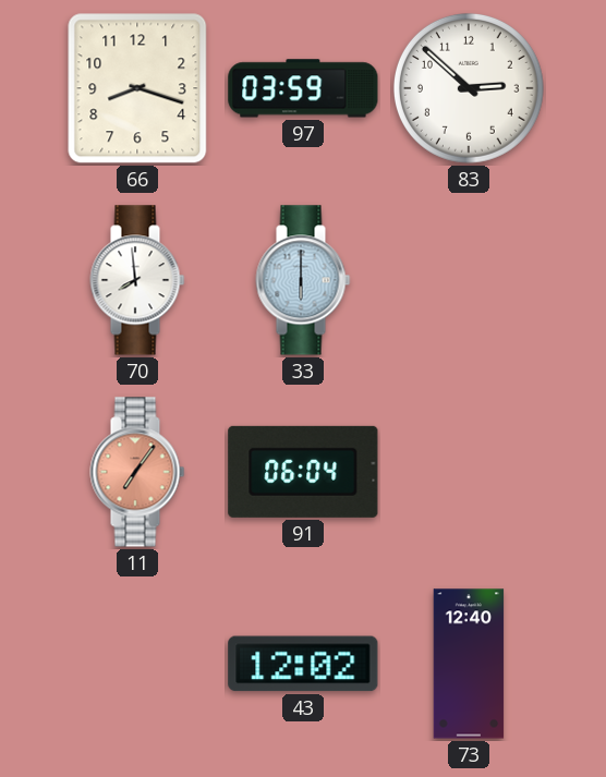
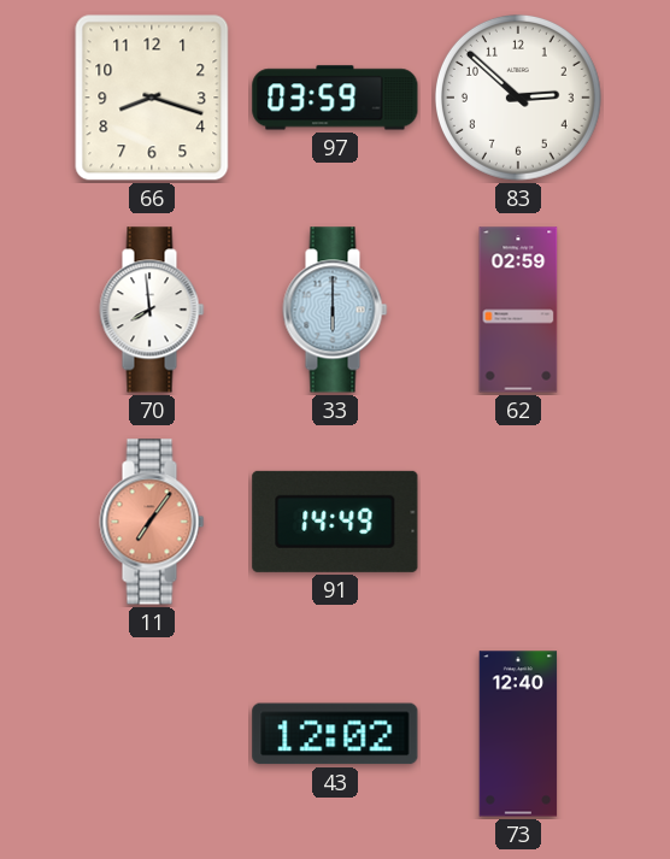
62: none -> 02:59
91: 06:04 -> 14:49
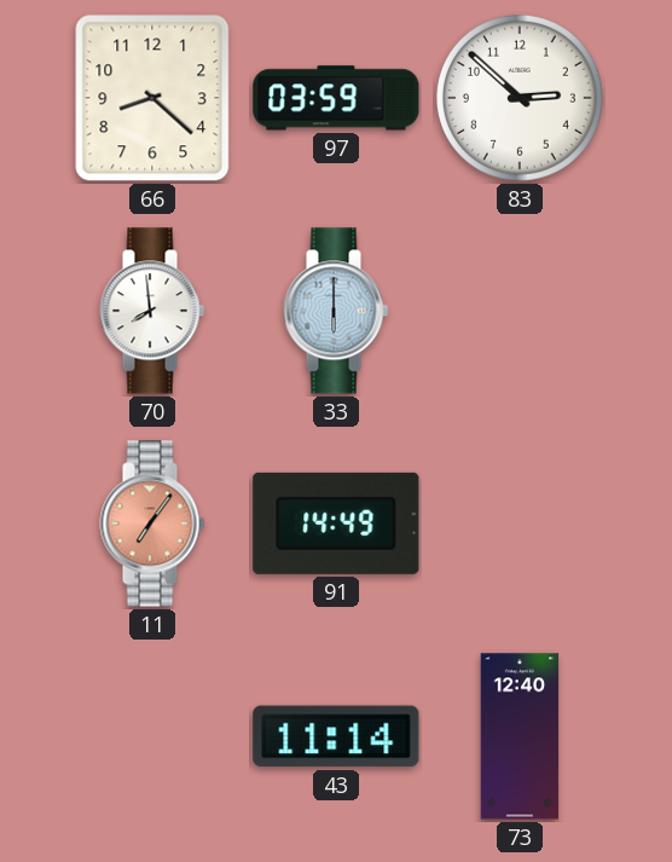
66: 8:18 -> 8:22
62: 02:59 -> none
43: 12:02 -> 11:14
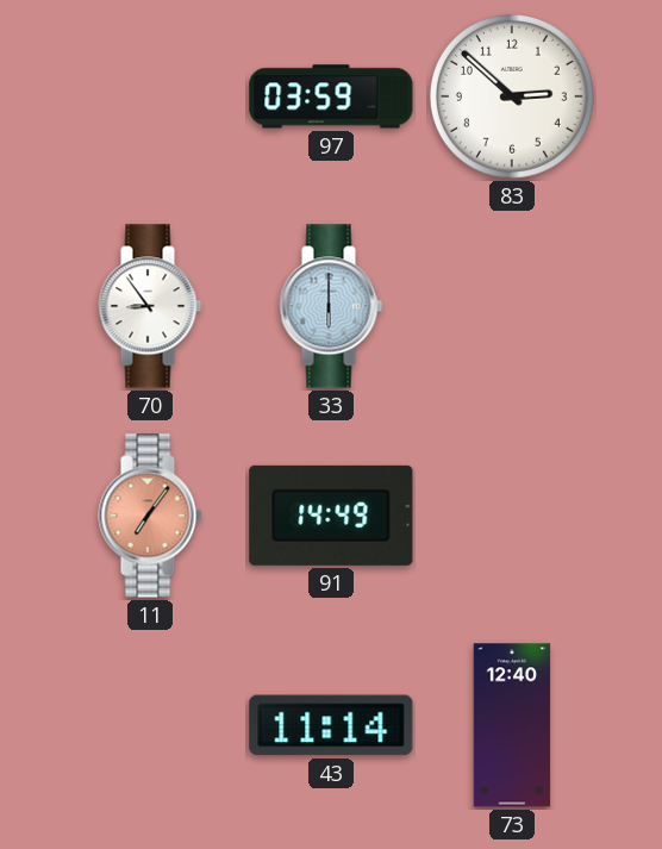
66: 8:22 -> none
70: 7:59 -> 8:54
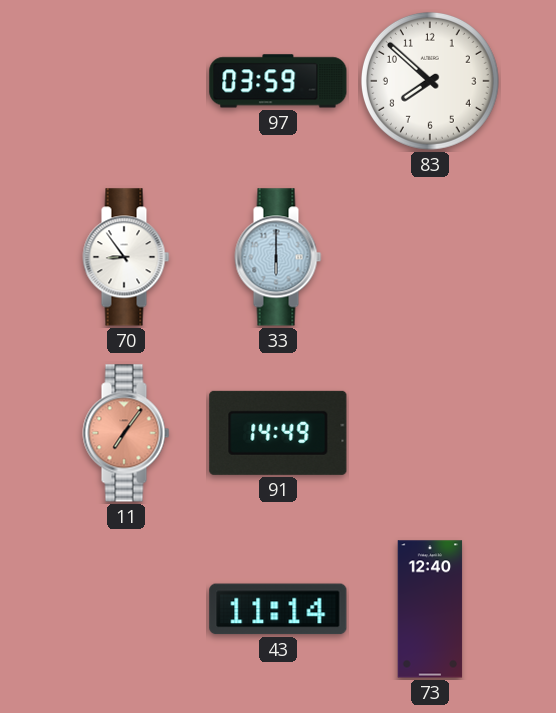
83: 2:52 -> 7:52
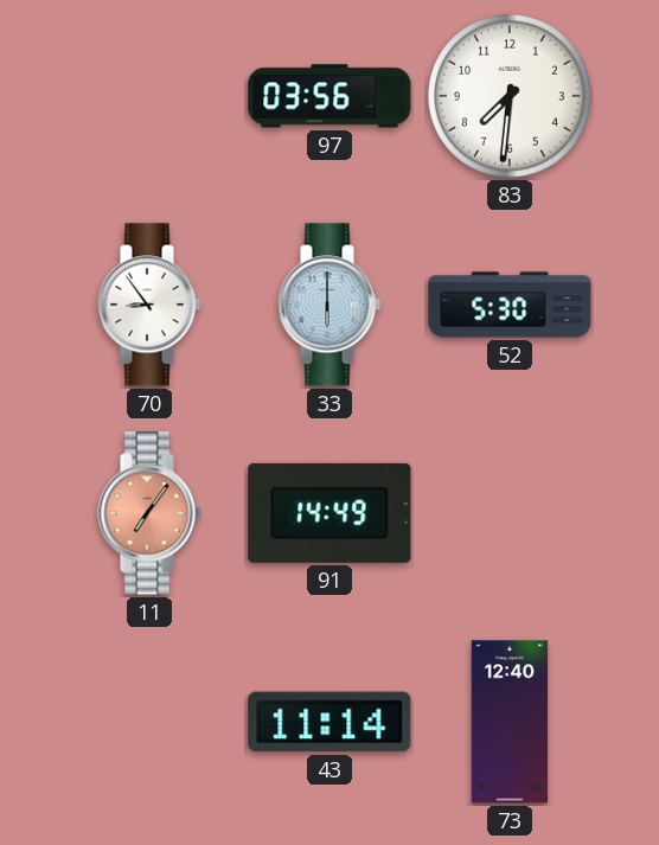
97: 03:59 -> 03:56
83: 7:52 -> 7:31
52: none -> 5:30
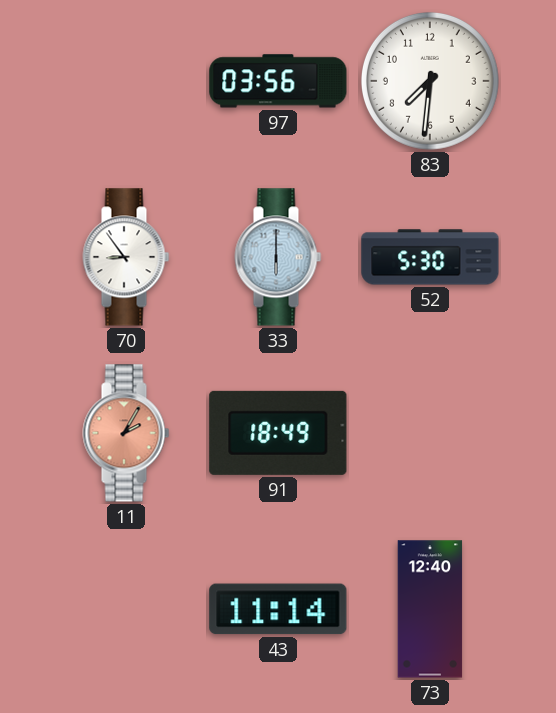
11: 7:06 -> 2:05
91: 14:49 -> 18:49
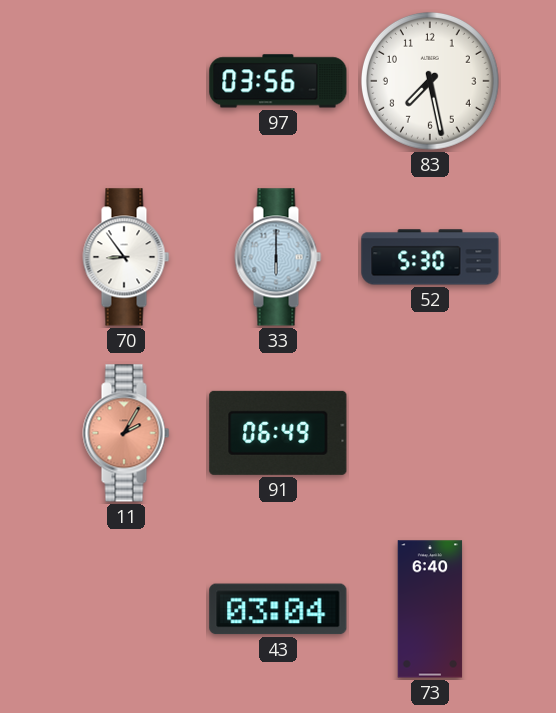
83: 7:31 -> 7:28
91: 18:49 -> 06:49
43: 11:14 -> 03:04
73: 12:40 -> 6:40
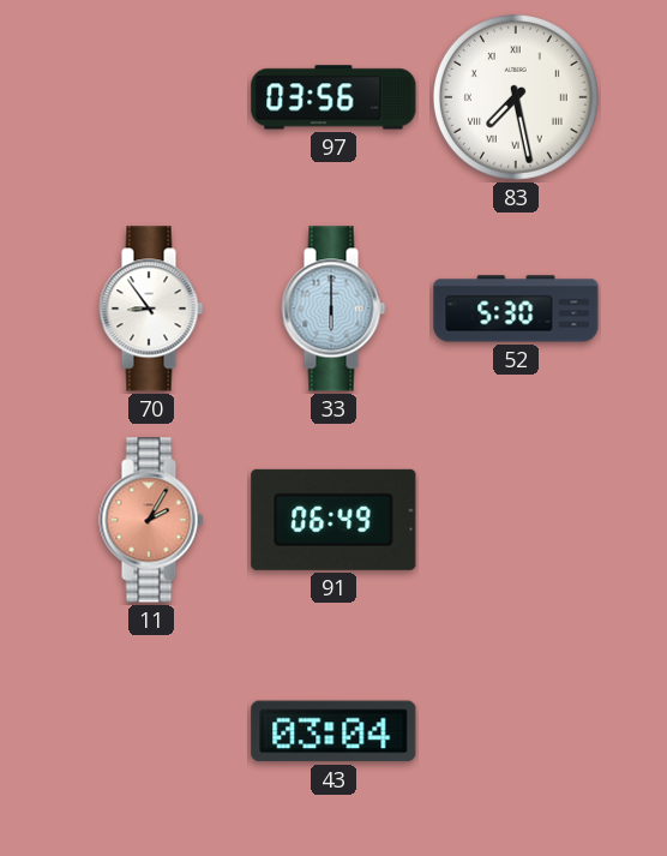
83 numerals: Arabic -> Roman
73: 6:40 -> none
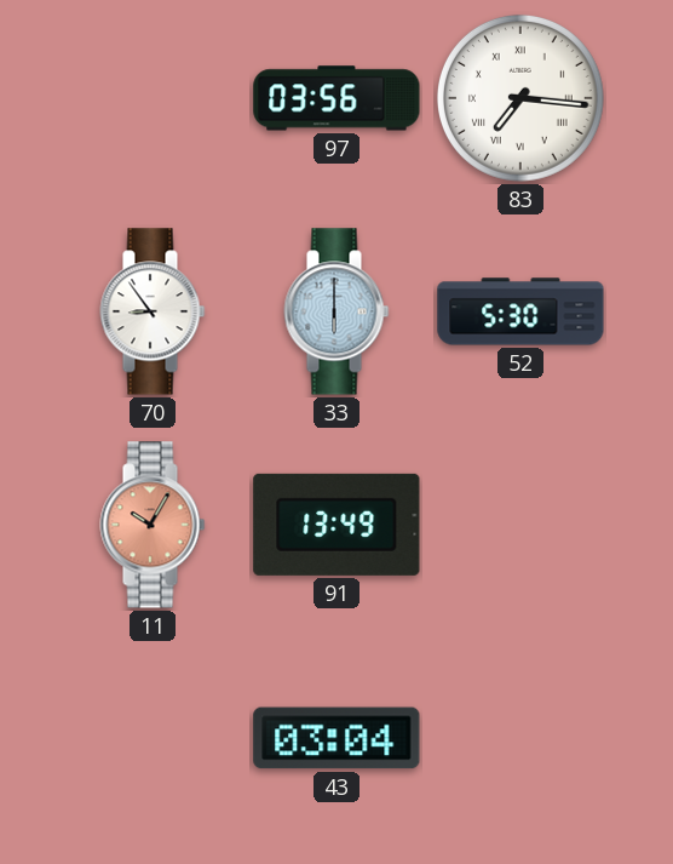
83: 7:28 -> 7:16
11: 2:05 -> 10:05
91: 06:49 -> 13:49
